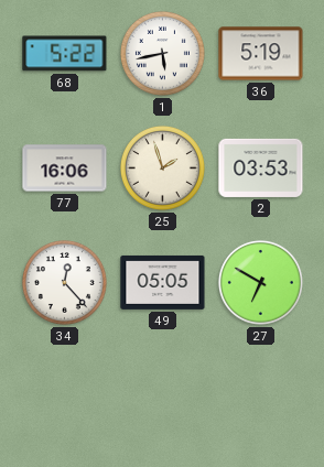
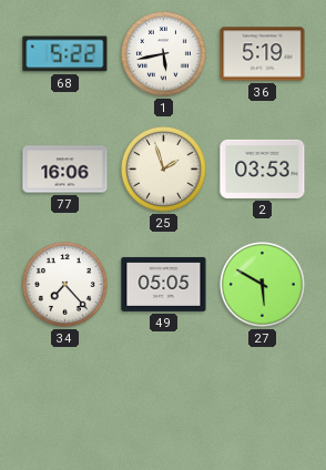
34: 12:23 -> 7:23
27: 6:50 -> 5:50
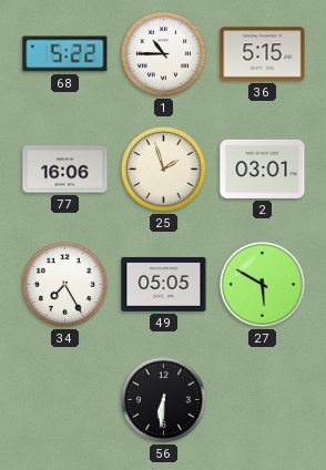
1: 5:43 -> 10:45
36: 5:19 -> 5:15
2: 03:53 -> 03:01
34: 7:23 -> 7:25
56: none -> 6:31
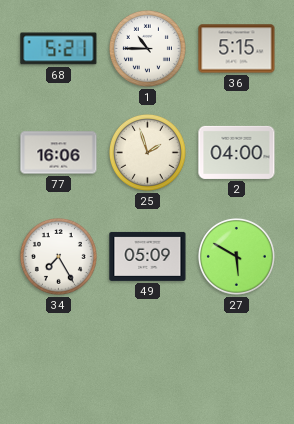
68: 5:22 -> 5:21
2: 03:01 -> 04:00
49: 05:05 -> 05:09
56: 6:31 -> none
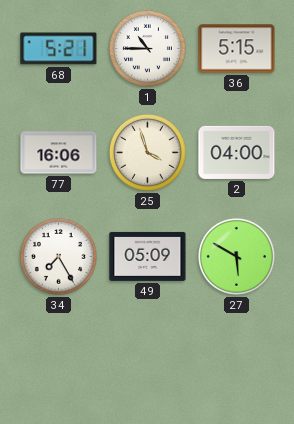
25: 1:57 -> 3:57
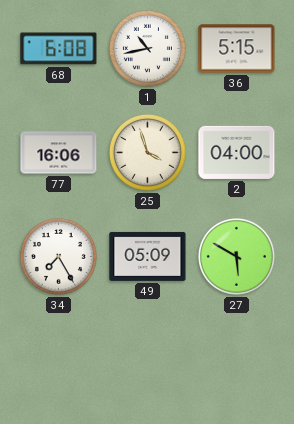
68: 5:21 -> 6:08
1: 10:45 -> 10:43
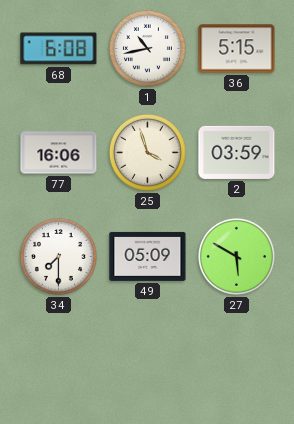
2: 04:00 -> 03:59
34: 7:25 -> 7:30
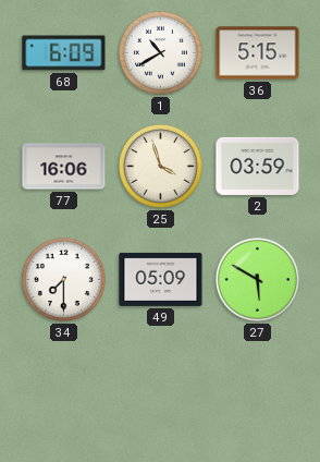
68: 6:08 -> 6:09
1: 10:43 -> 10:40
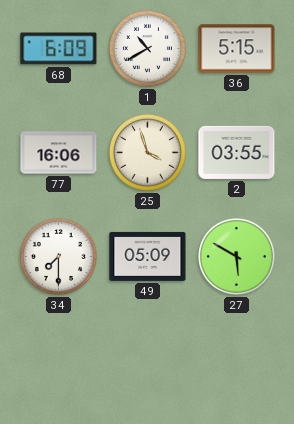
2: 03:59 -> 03:55
